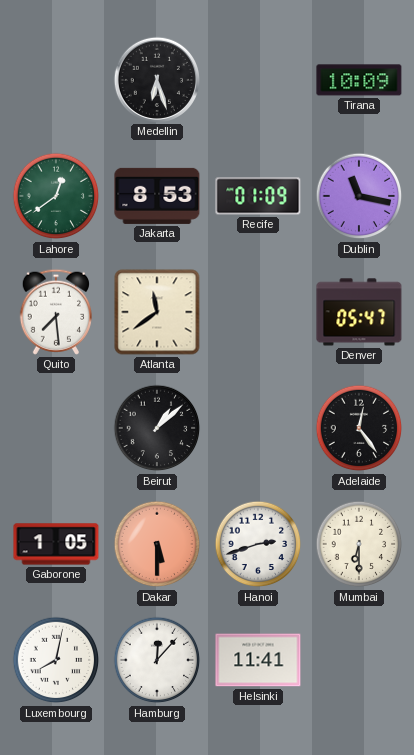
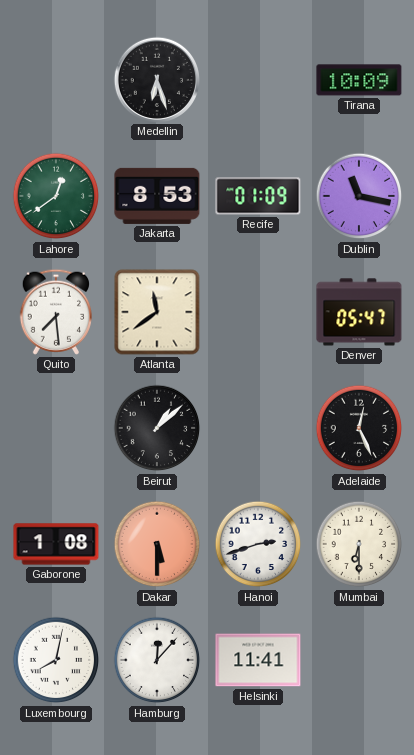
Adelaide: 12:24 -> 12:26
Gaborone: 1:05 -> 1:08
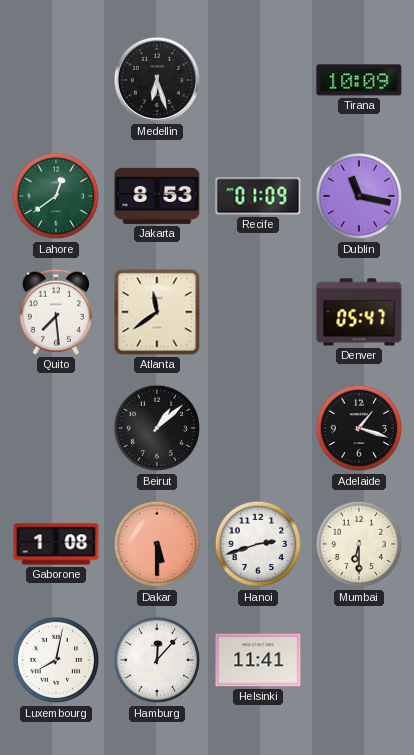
Adelaide: 12:26 -> 1:18
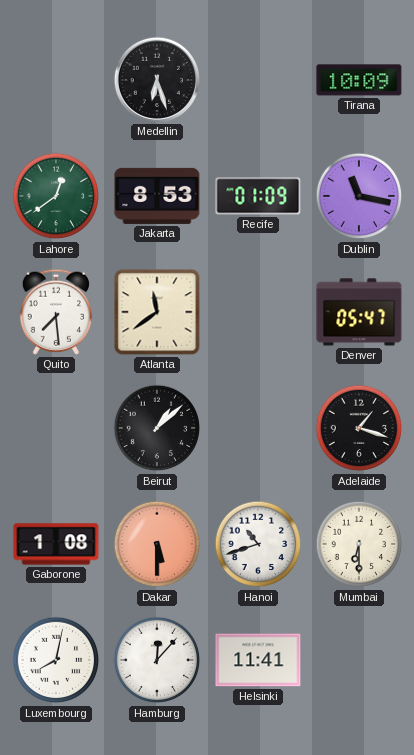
Hanoi: 2:42 -> 10:42
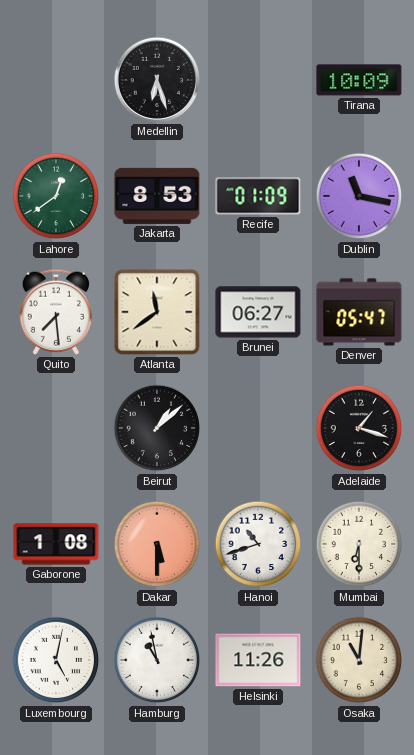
Brunei: none -> 06:27
Luxembourg: 8:02 -> 5:02
Hamburg: 12:07 -> 10:58
Helsinki: 11:41 -> 11:26
Osaka: none -> 11:01
